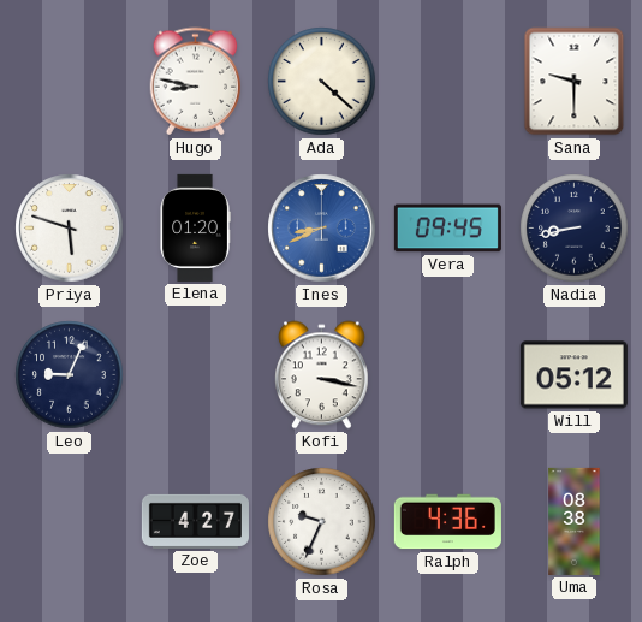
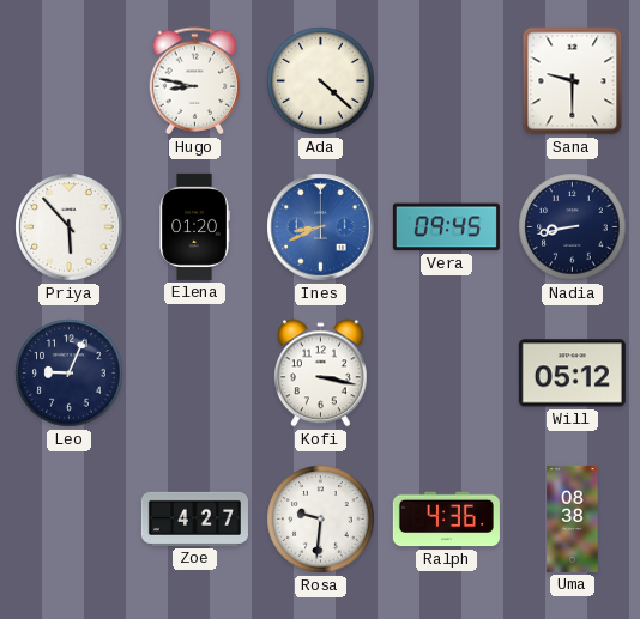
Priya: 5:48 -> 5:53
Rosa: 9:34 -> 9:31
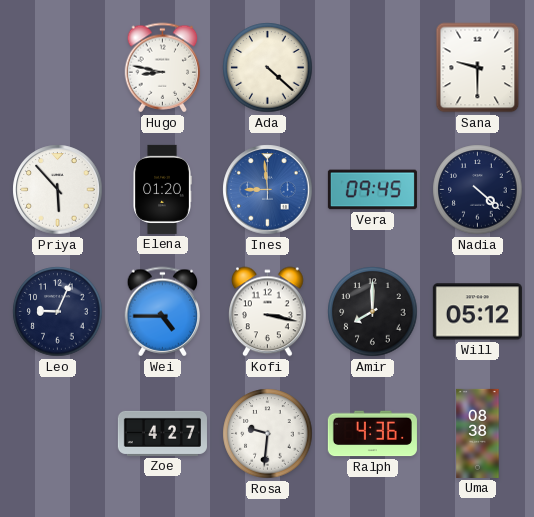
Ines: 8:41 -> 8:59
Nadia: 8:43 -> 4:22
Wei: none -> 4:45
Amir: none -> 8:00
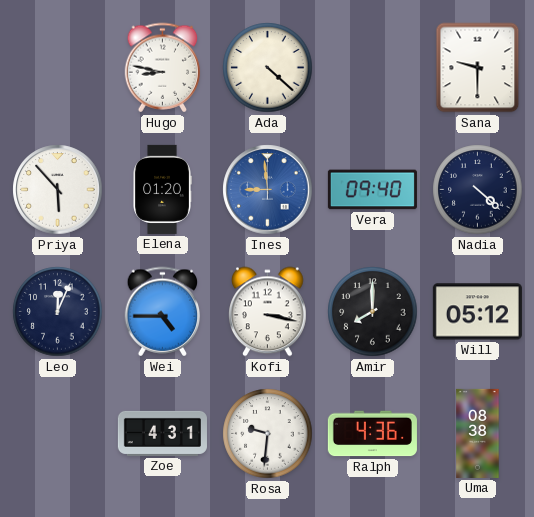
Vera: 09:45 -> 09:40
Leo: 9:04 -> 12:04
Zoe: 4:27 -> 4:31
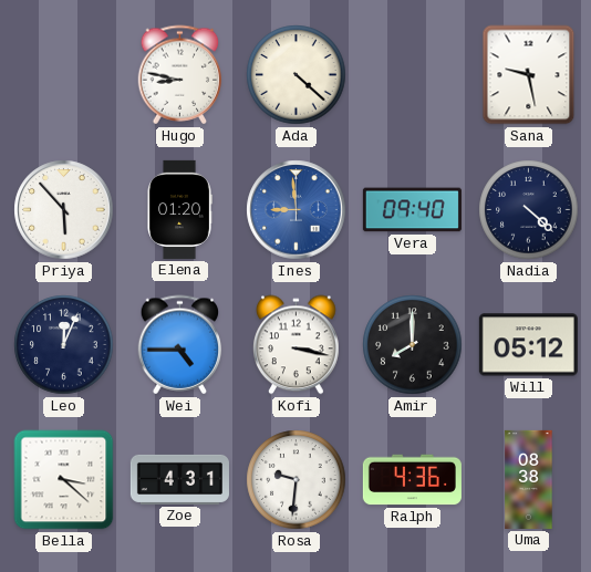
Sana: 9:30 -> 9:28
Bella: none -> 3:22
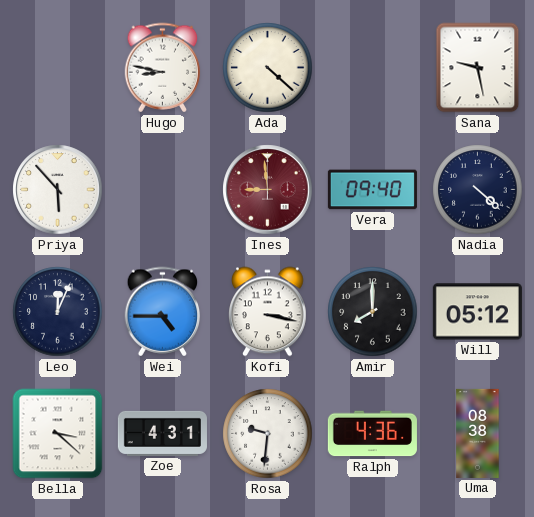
Elena: 01:20 -> none
Ines dial: blue -> burgundy
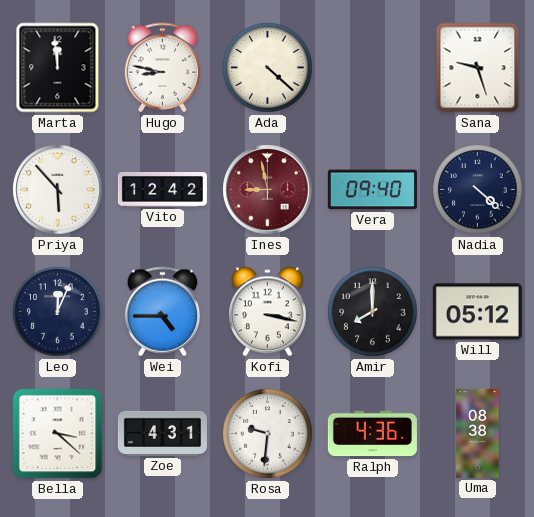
Marta: none -> 11:59
Sana: 9:28 -> 9:27
Vito: none -> 12:42
Ines: 8:59 -> 8:58
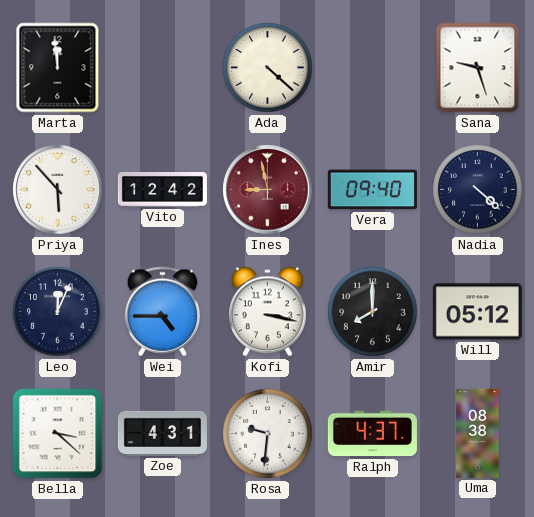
Hugo: 8:47 -> none
Ralph: 4:36 -> 4:37
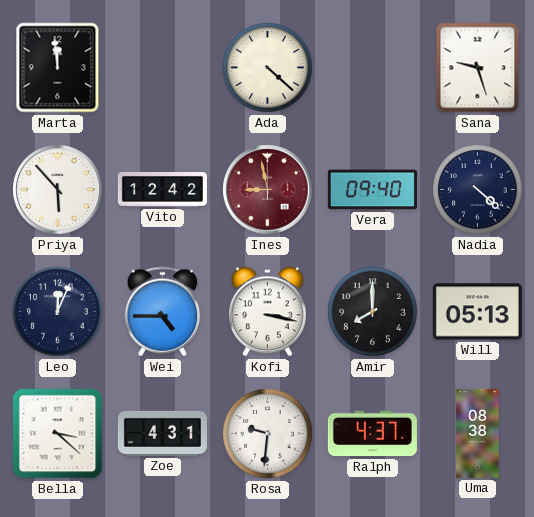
Will: 05:12 -> 05:13
